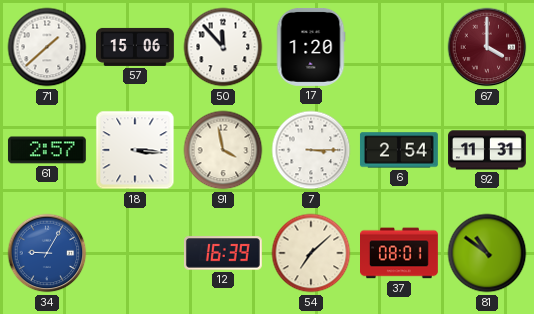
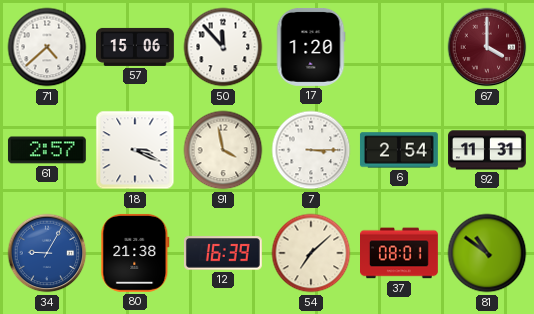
71: 1:38 -> 4:38
18: 3:16 -> 3:19
80: none -> 21:38
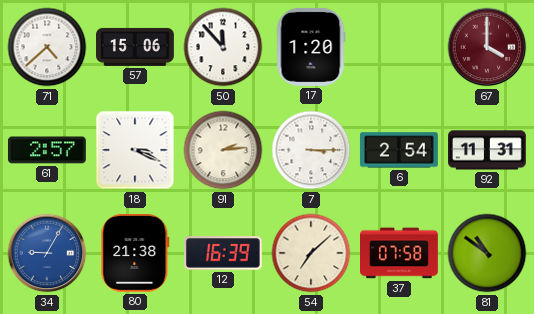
91: 3:58 -> 2:14
37: 08:01 -> 07:58
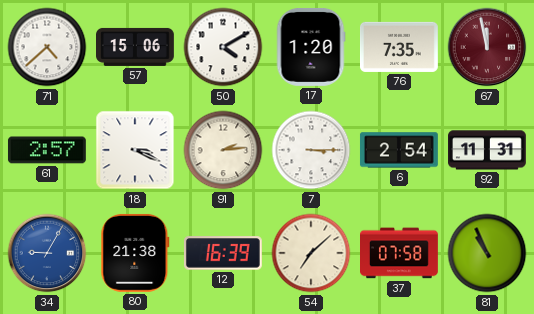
50: 11:53 -> 4:10
76: none -> 7:35
67: 4:00 -> 11:58
81: 10:51 -> 10:56
